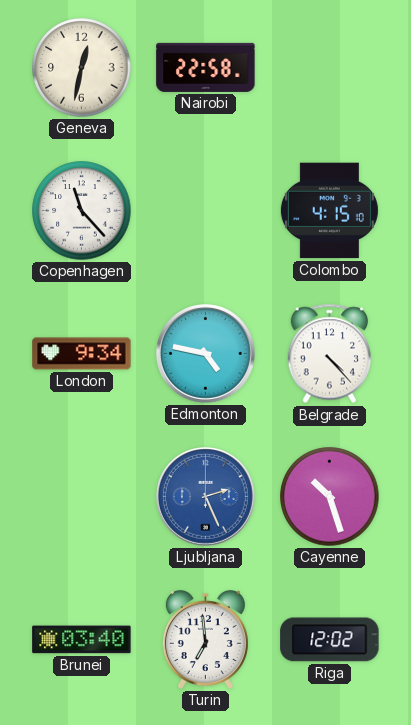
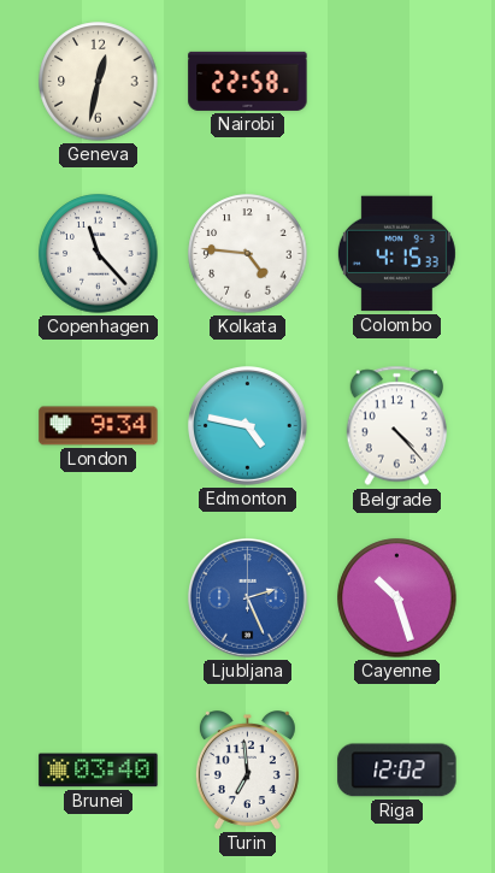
Kolkata: none -> 4:46
Colombo: 4:15:10 -> 4:15:33
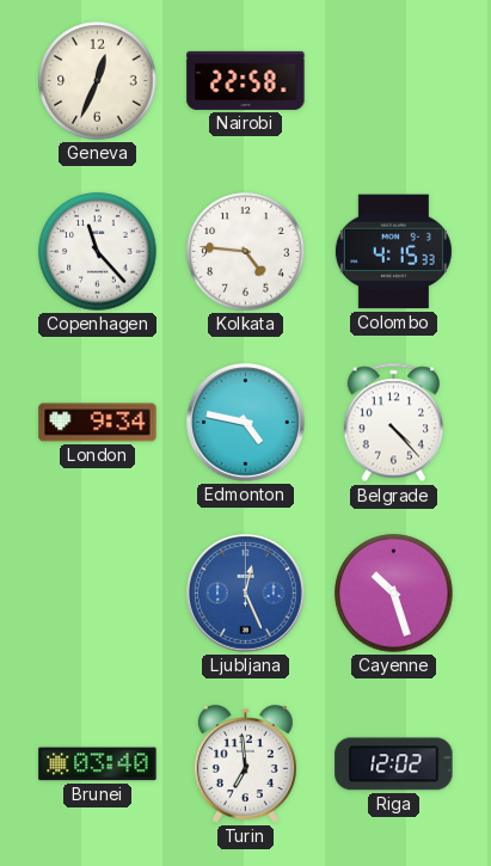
Geneva: 12:32 -> 12:34
Ljubljana: 2:26 -> 12:26
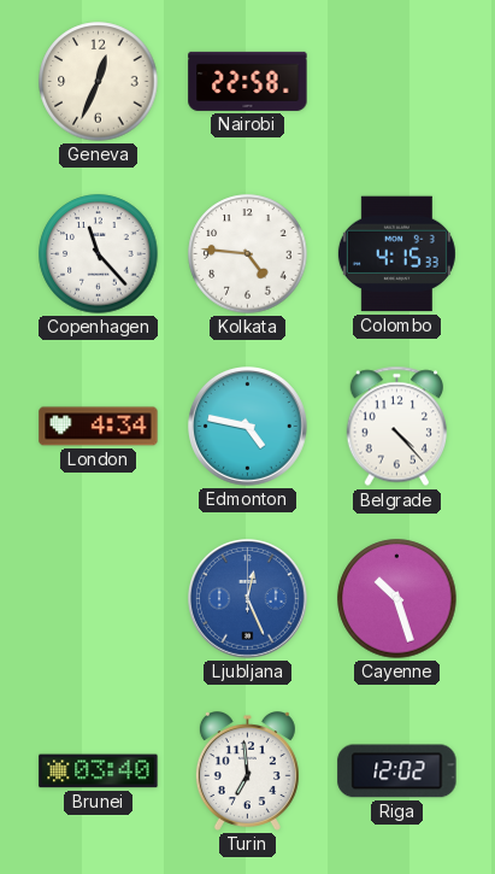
London: 9:34 -> 4:34
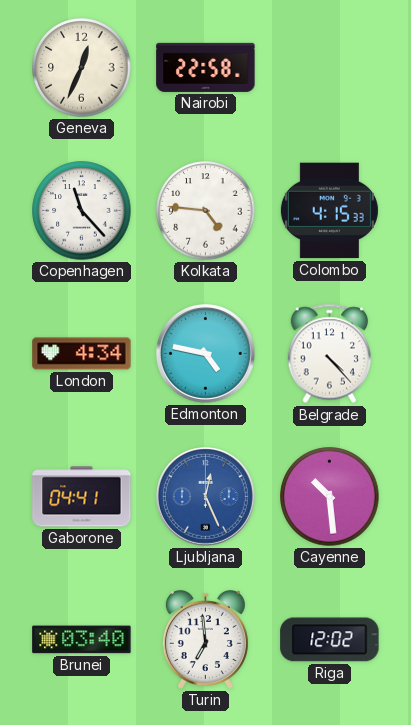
Gaborone: none -> 04:41
Cayenne: 10:27 -> 10:29
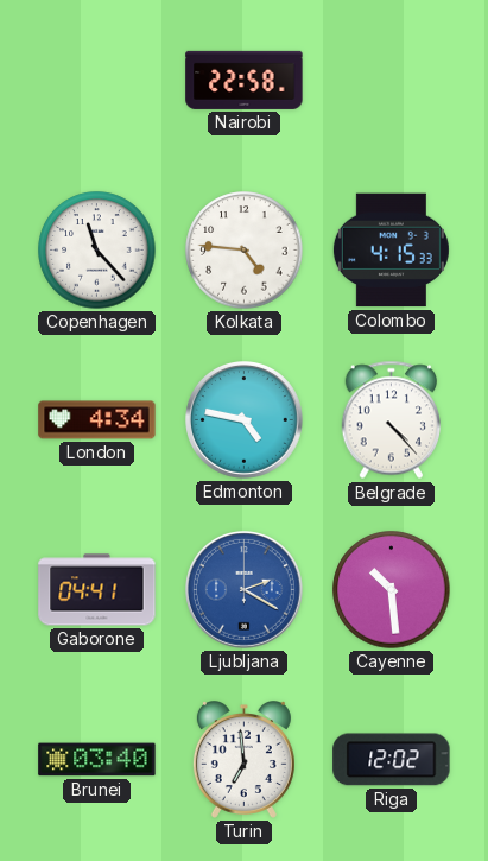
Geneva: 12:34 -> none
Ljubljana: 12:26 -> 2:20
